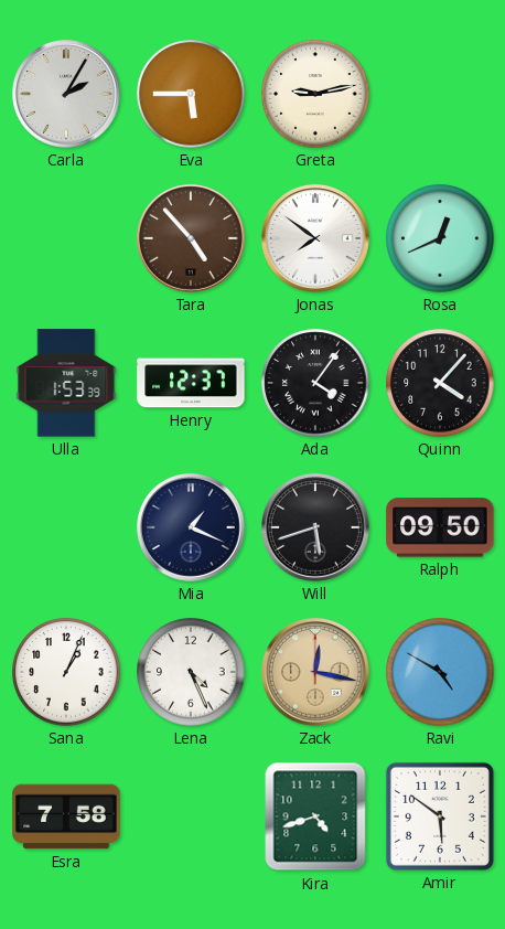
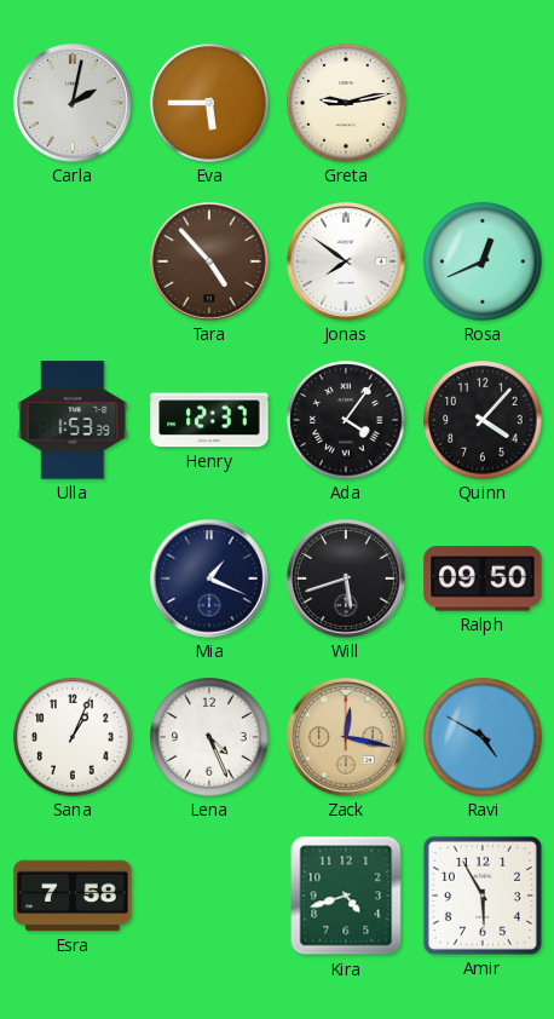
Carla: 2:05 -> 2:02
Amir: 5:51 -> 5:55
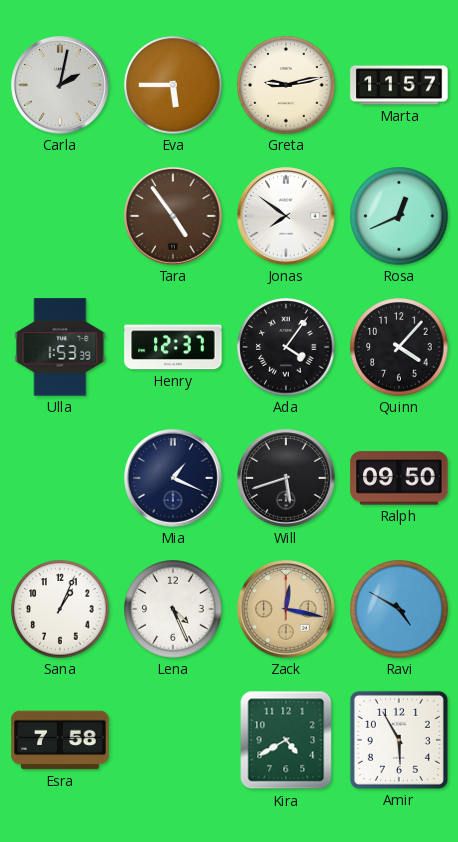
Marta: none -> 11:57
Tara: 4:53 -> 4:54
Kira: 4:42 -> 4:40
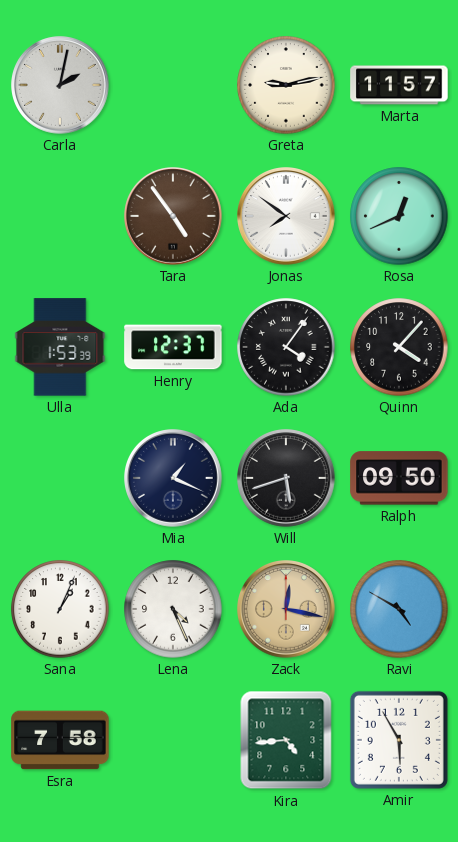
Eva: 5:45 -> none
Kira: 4:40 -> 4:44
